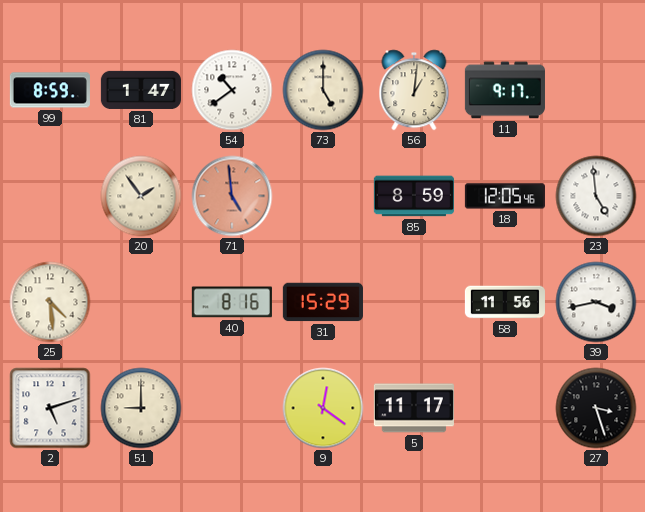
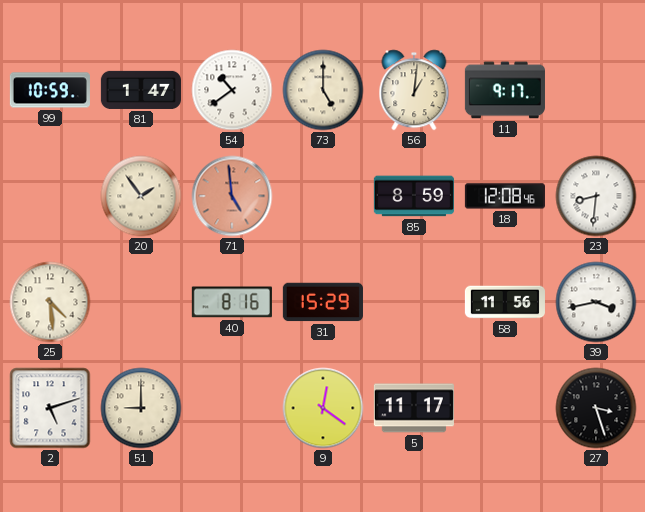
99: 8:59 -> 10:59
18: 12:05 -> 12:08
23: 4:59 -> 8:31
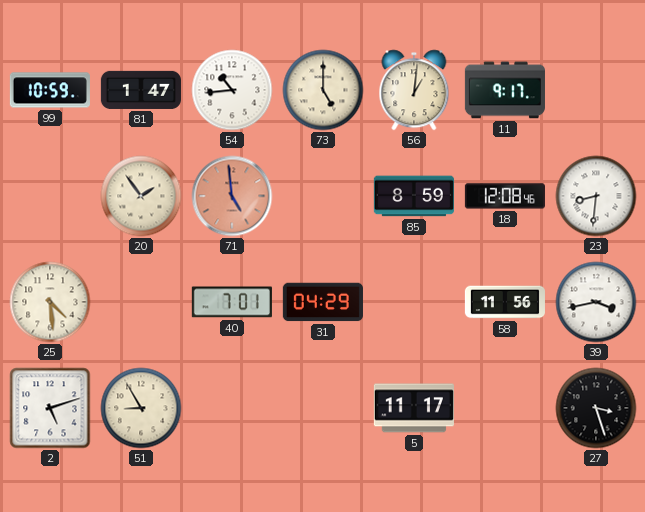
54: 10:39 -> 10:44
40: 8:16 -> 7:01
31: 15:29 -> 04:29
51: 9:00 -> 8:55
9: 12:21 -> none
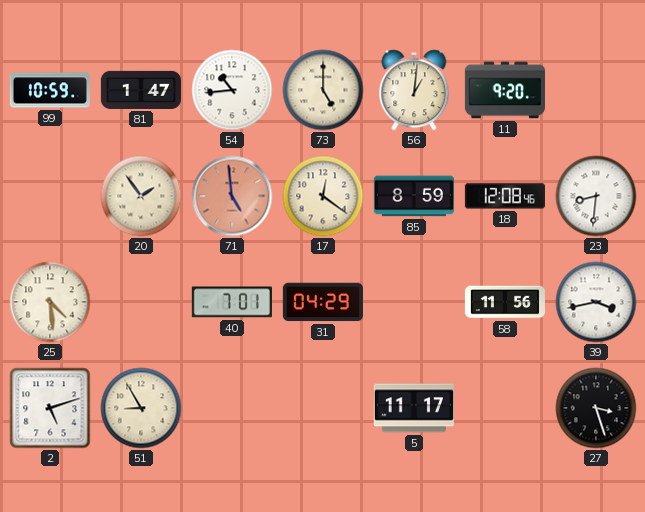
11: 9:17 -> 9:20
17: none -> 12:21
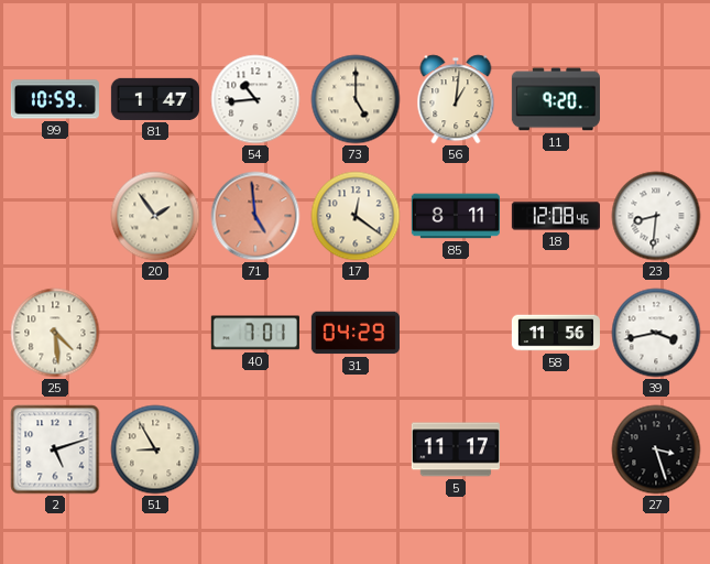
85: 8:59 -> 8:11
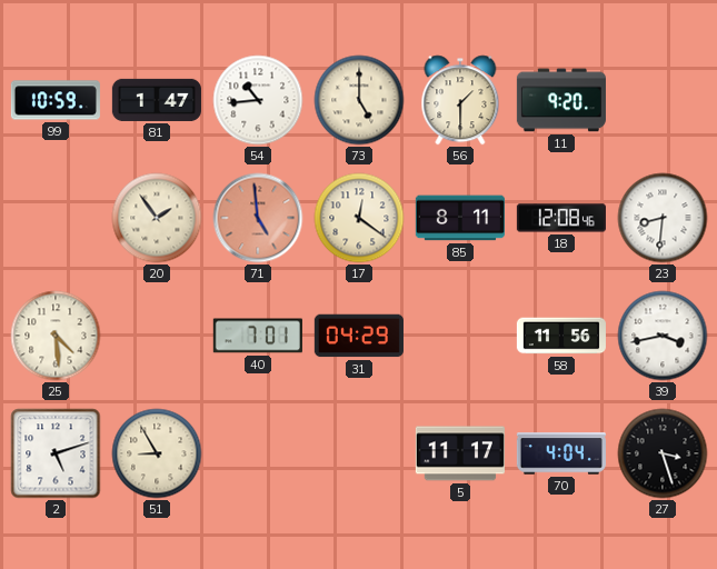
56: 1:01 -> 1:30
70: none -> 4:04
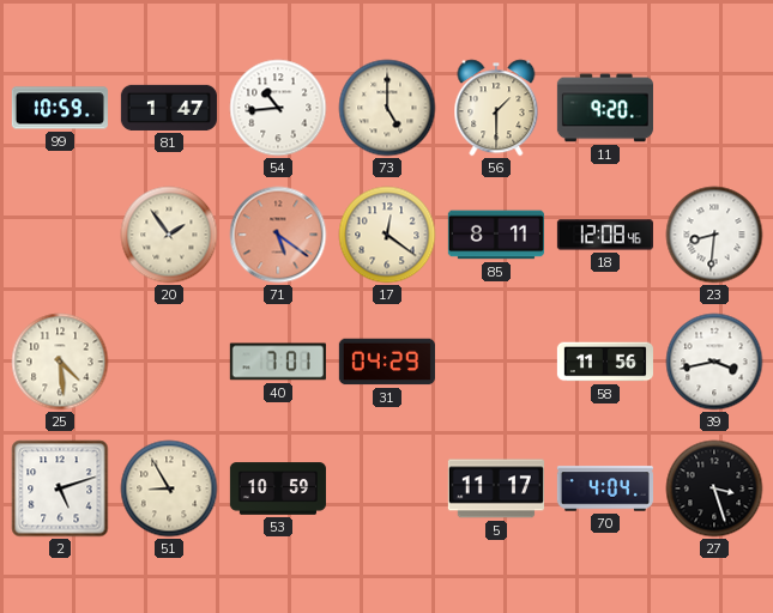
71: 4:59 -> 5:21
53: none -> 10:59
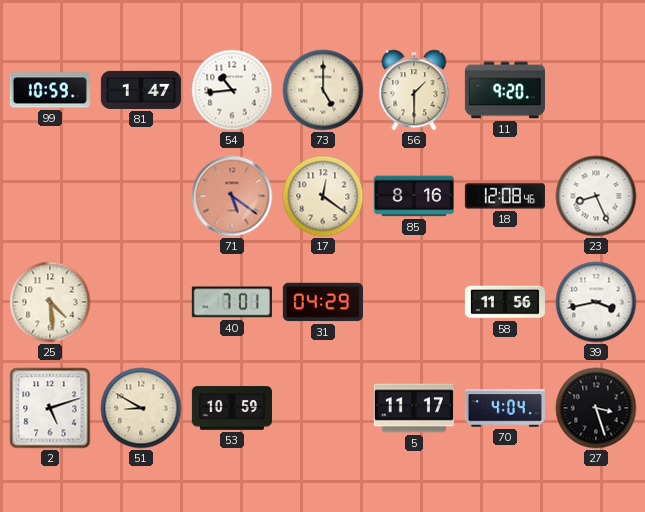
20: 1:54 -> none
85: 8:11 -> 8:16
23: 8:31 -> 8:26
51: 8:55 -> 8:50
